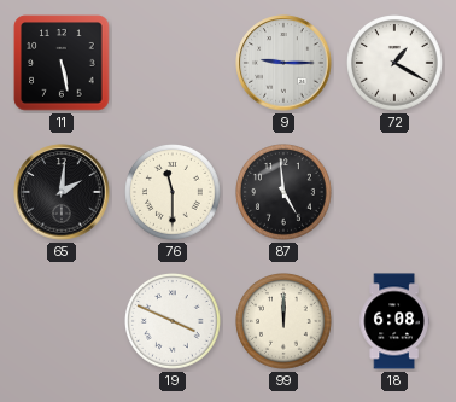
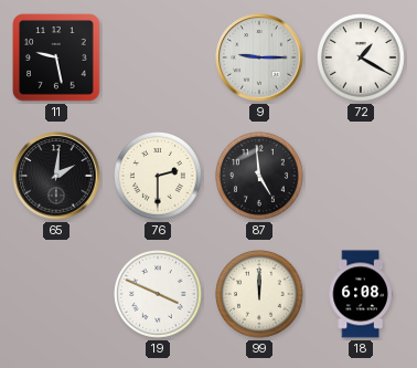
11: 5:28 -> 9:28
76: 11:30 -> 2:30
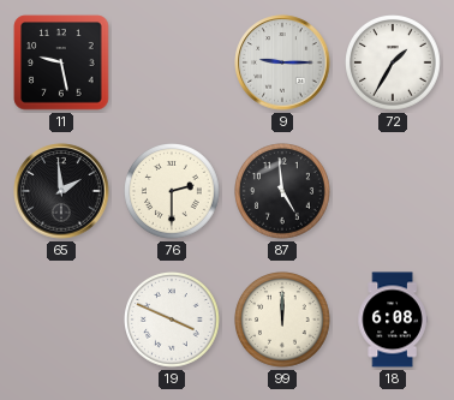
72: 1:20 -> 1:35
65: 2:01 -> 1:59
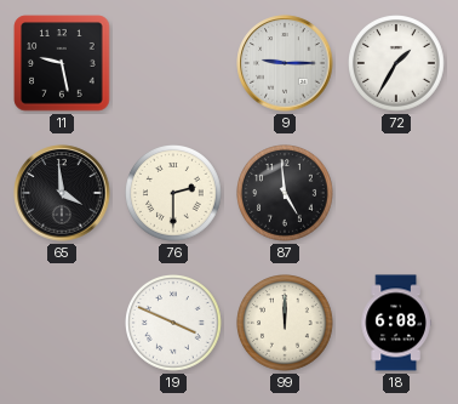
65: 1:59 -> 3:59
